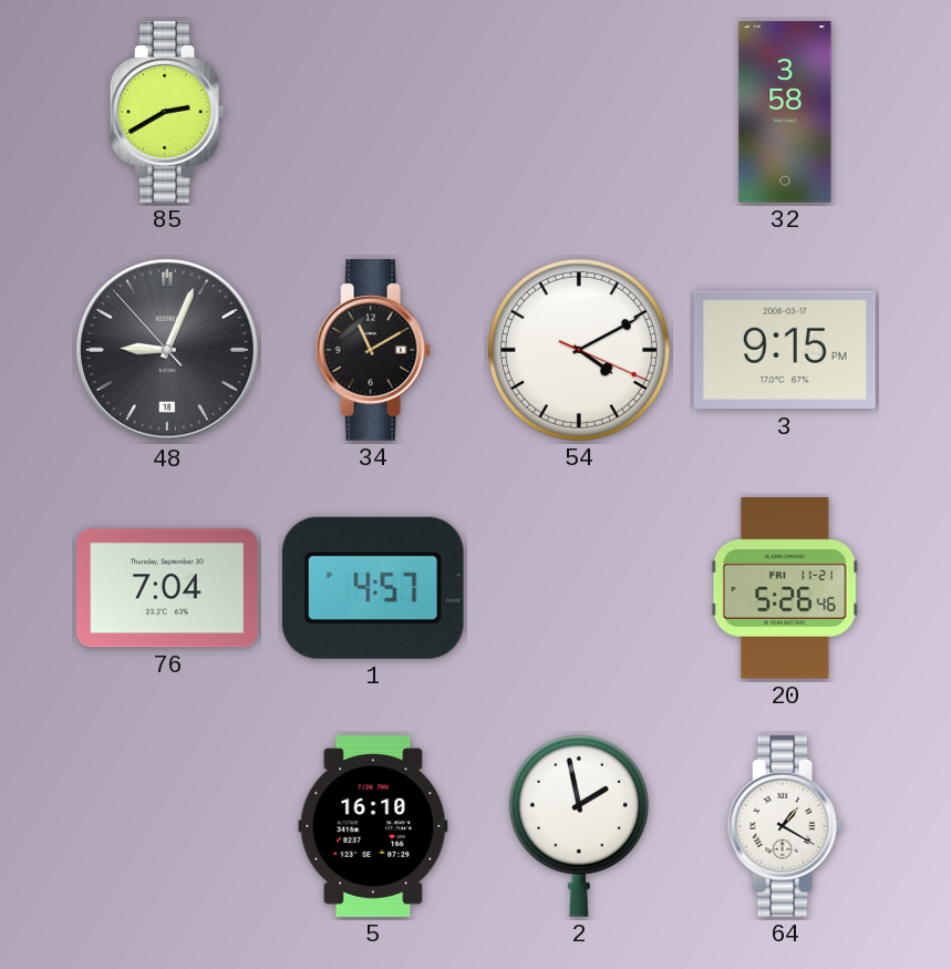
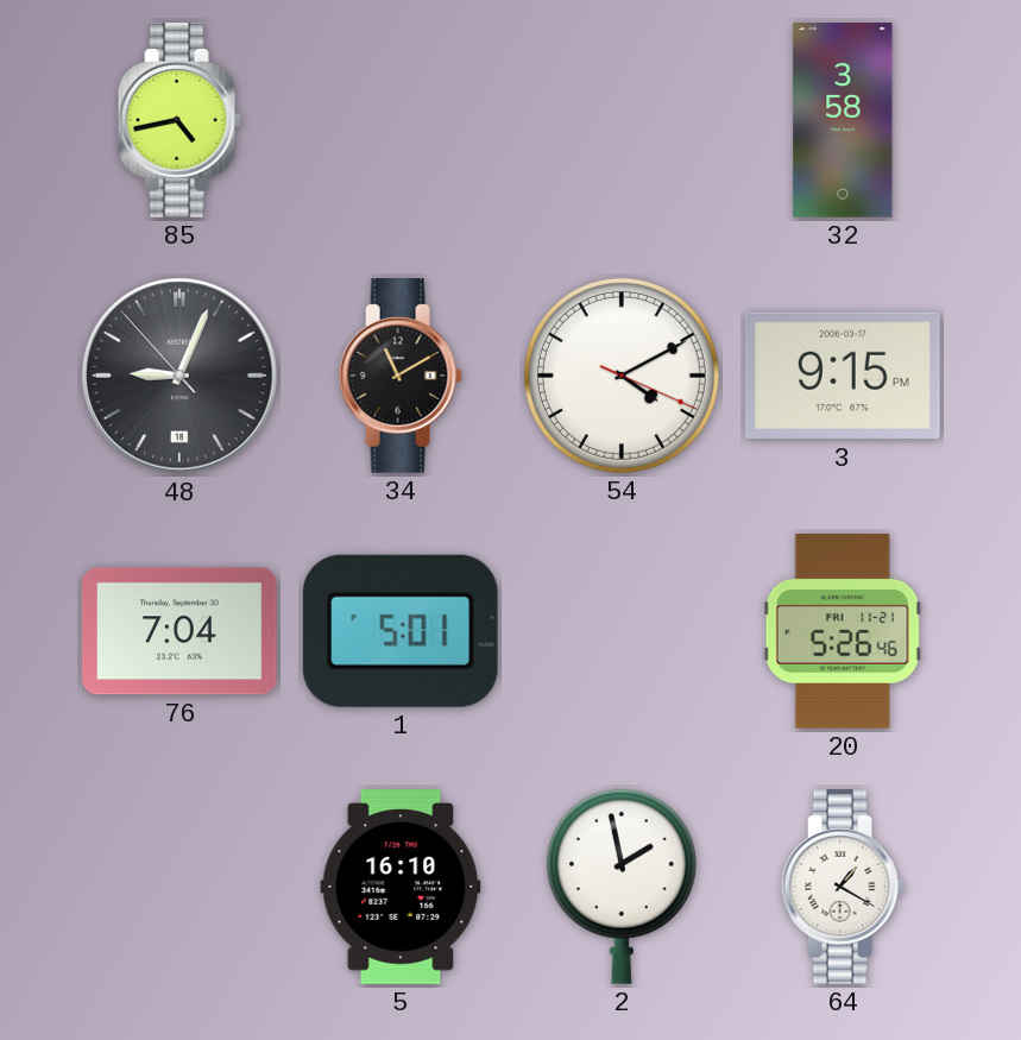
85: 2:40 -> 4:43
1: 4:57 -> 5:01
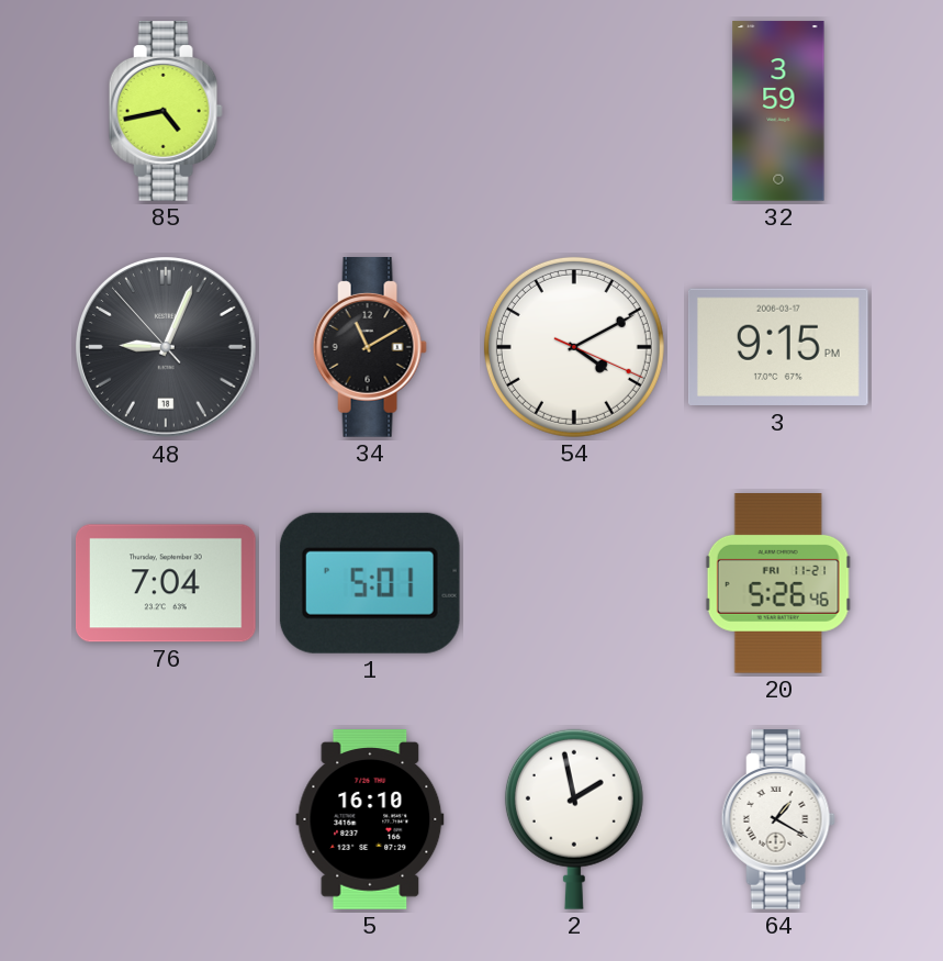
32: 3:58 -> 3:59
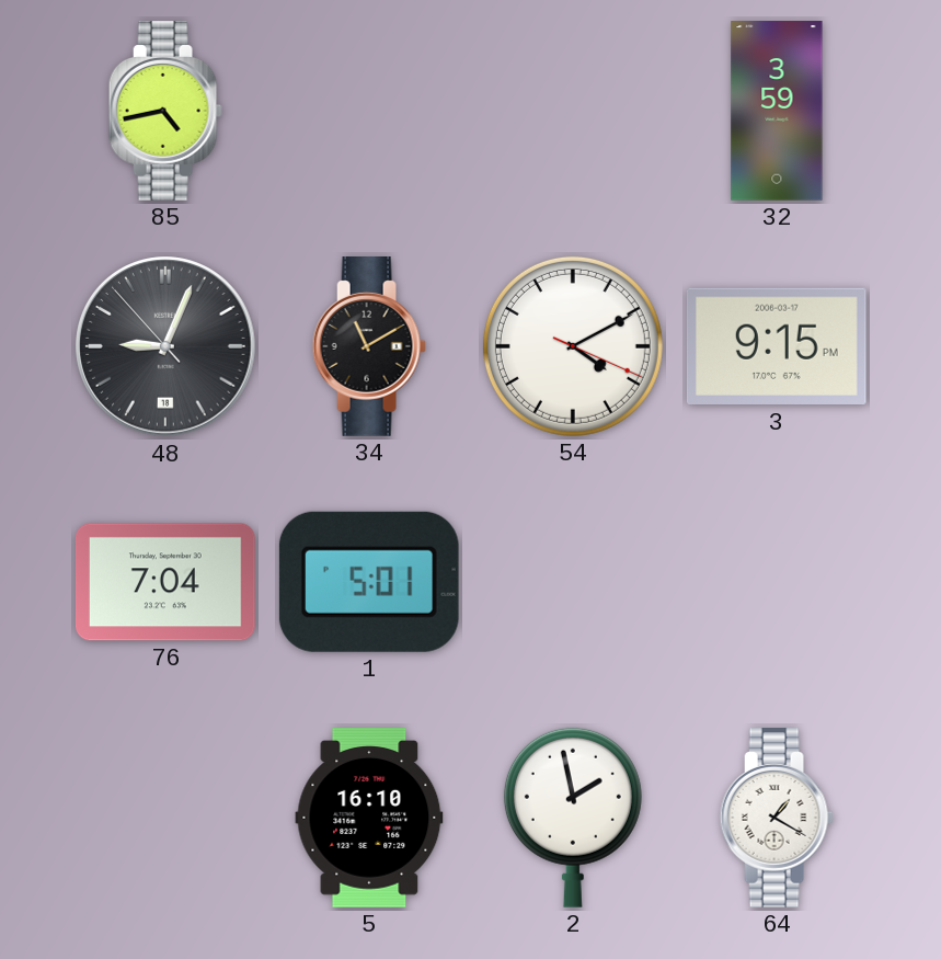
20: 5:26 -> none
